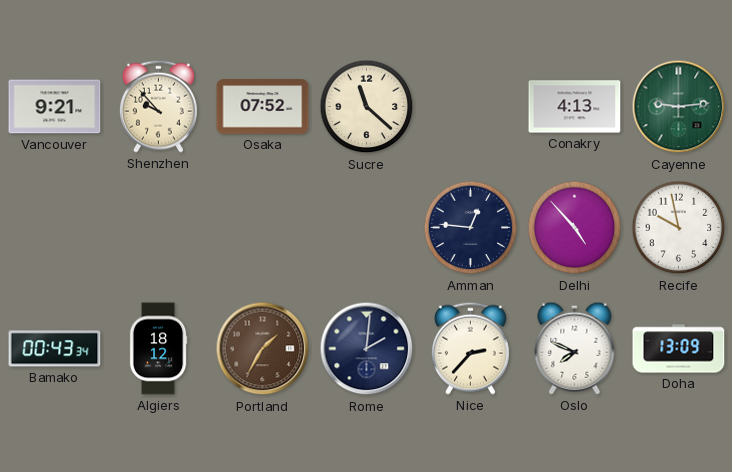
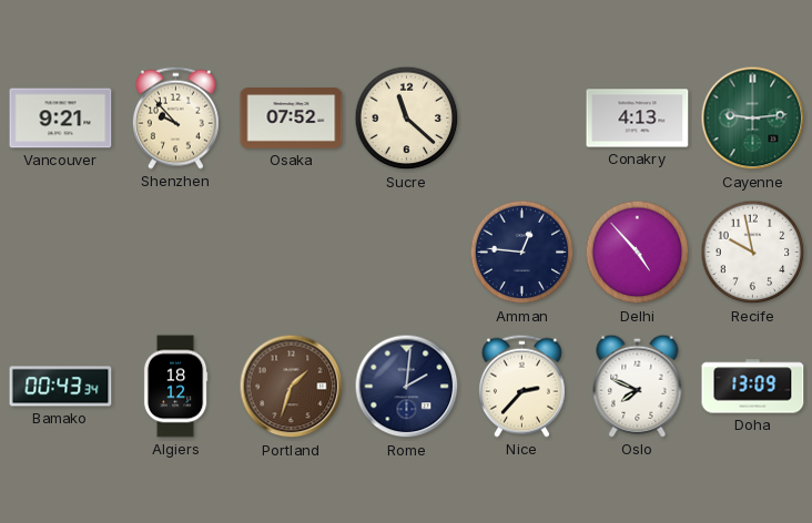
Portland: 1:35 -> 1:33
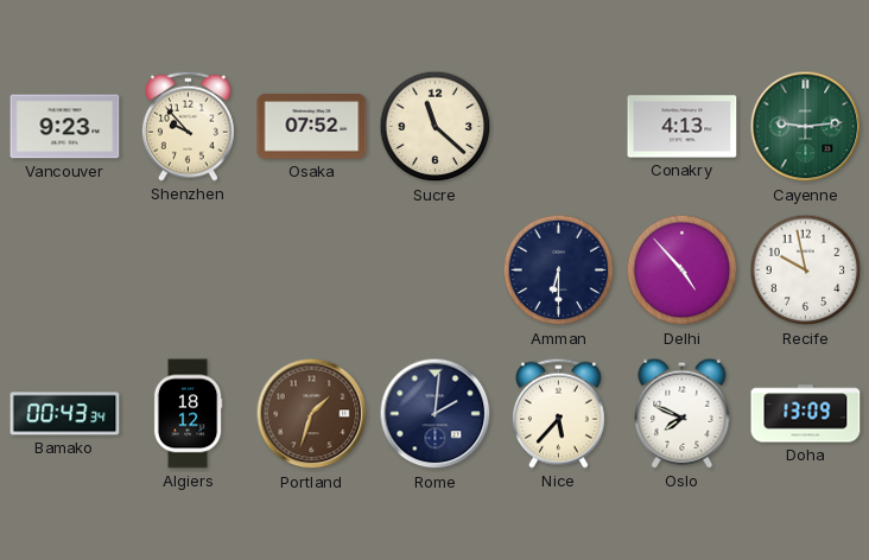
Vancouver: 9:21 -> 9:23
Amman: 12:46 -> 6:30
Nice: 2:37 -> 5:37
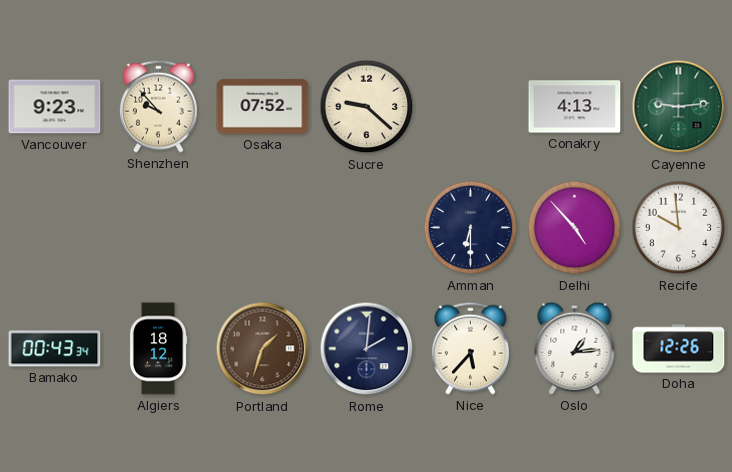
Sucre: 11:22 -> 9:22
Recife: 9:58 -> 9:59
Oslo: 7:49 -> 1:14
Doha: 13:09 -> 12:26
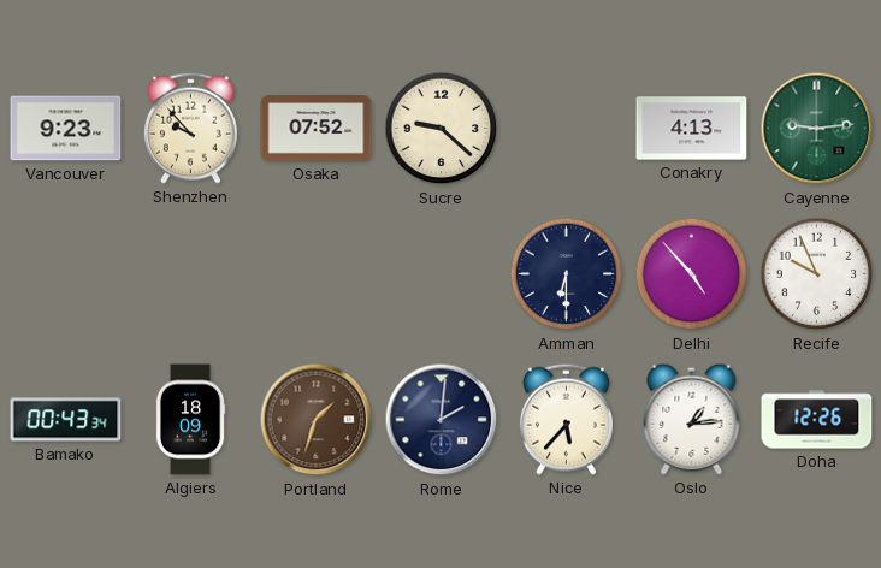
Recife: 9:59 -> 9:56
Algiers: 18:12 -> 18:09
